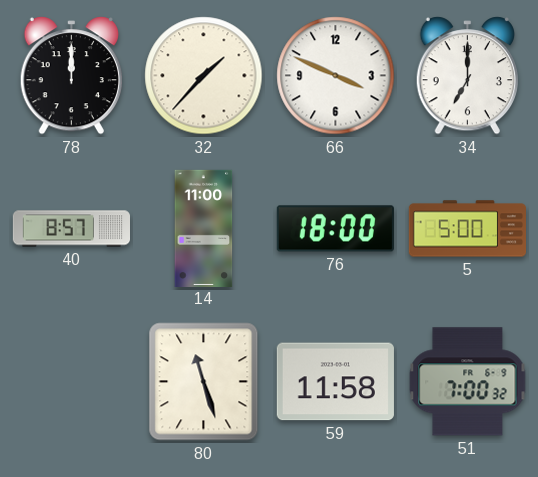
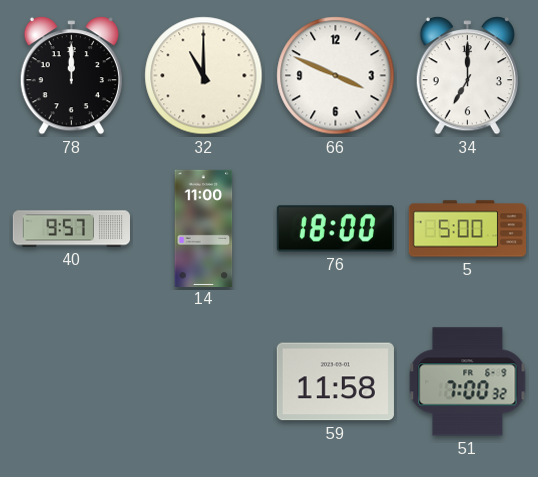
32: 1:37 -> 11:00
40: 8:57 -> 9:57
80: 11:27 -> none
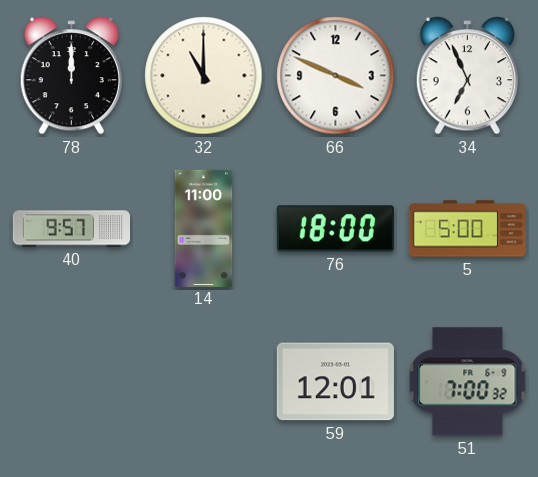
34: 7:00 -> 6:56
59: 11:58 -> 12:01
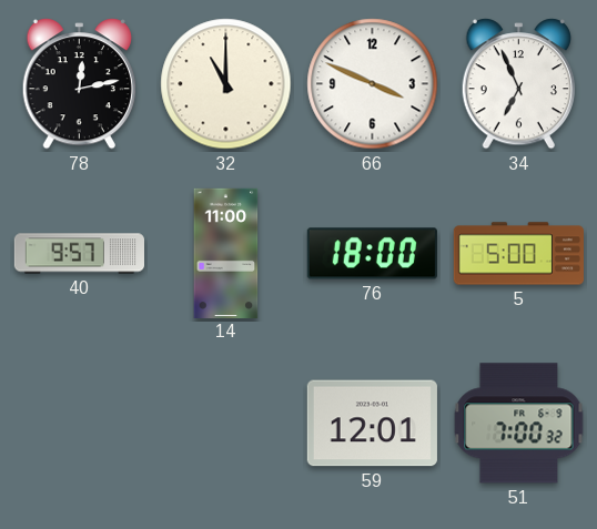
78: 12:00 -> 12:13
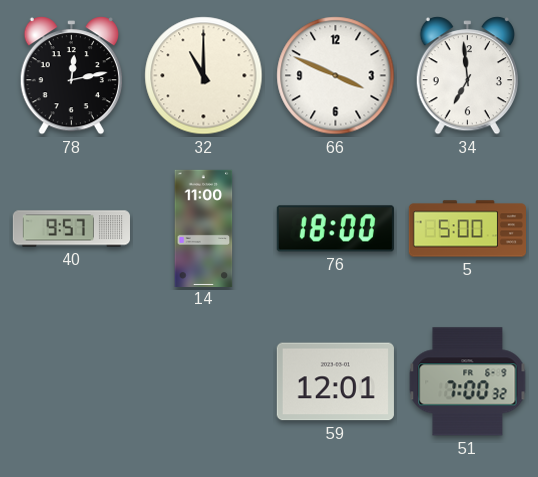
34: 6:56 -> 6:59
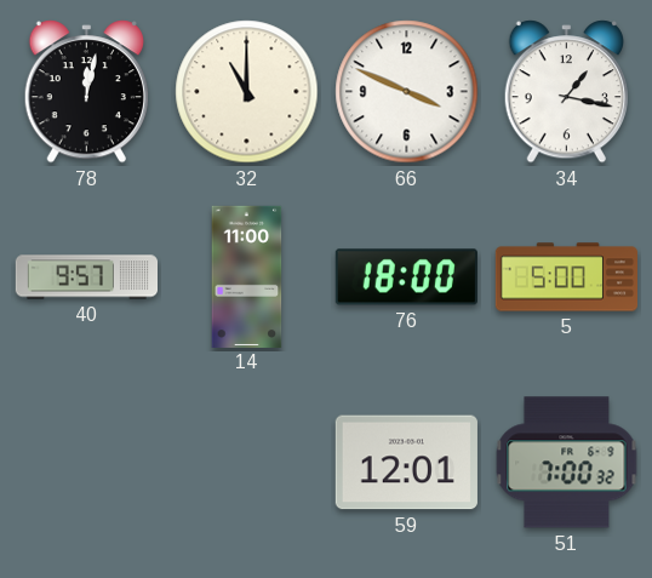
78: 12:13 -> 12:02
34: 6:59 -> 1:17
